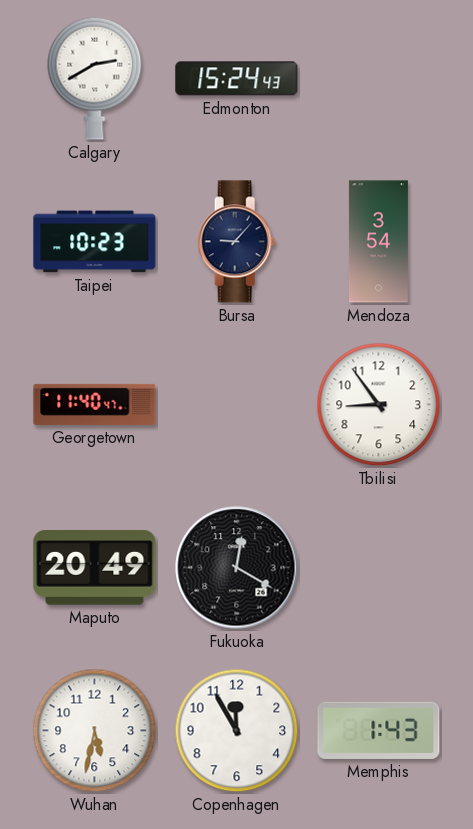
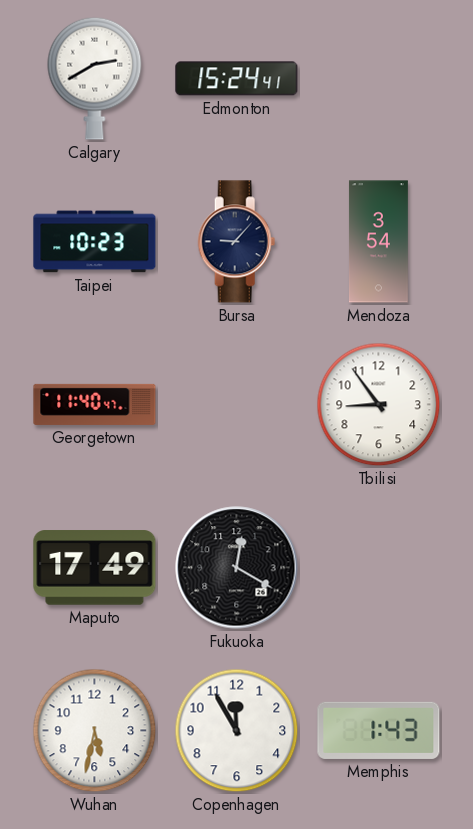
Edmonton: 15:24:43 -> 15:24:41
Maputo: 20:49 -> 17:49
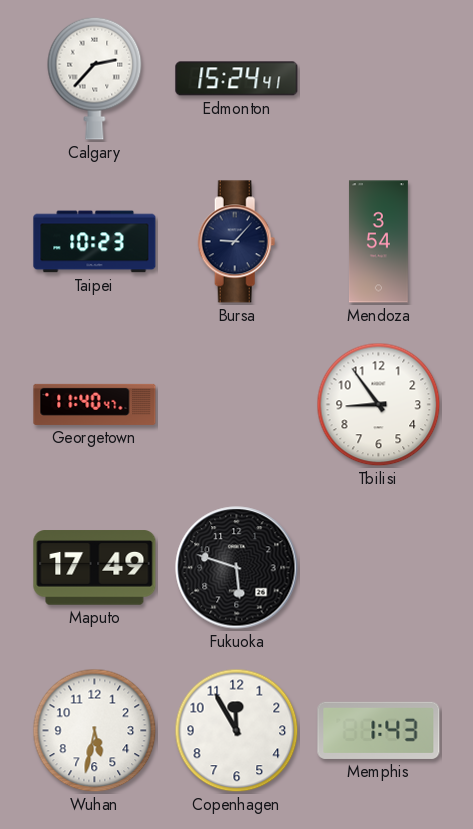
Calgary: 2:40 -> 2:37
Fukuoka: 12:20 -> 5:48
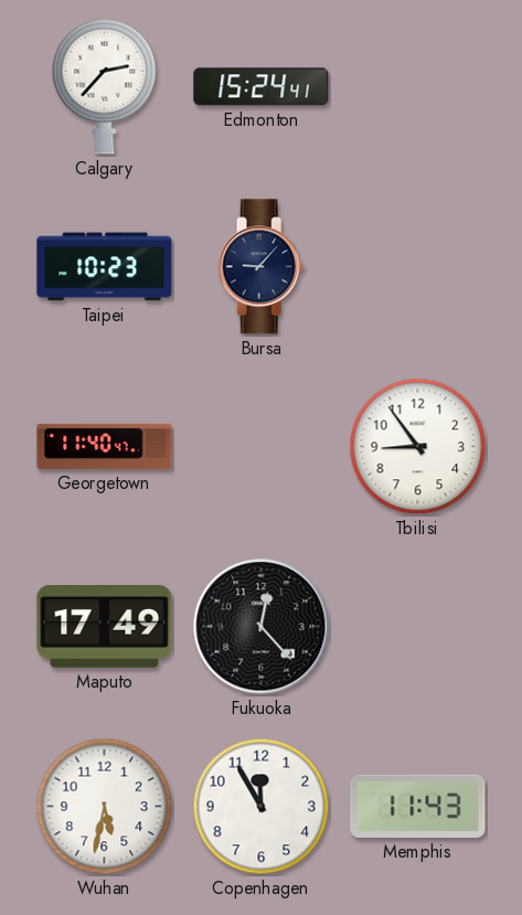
Mendoza: 3:54 -> none
Fukuoka: 5:48 -> 12:23
Memphis: 1:43 -> 11:43
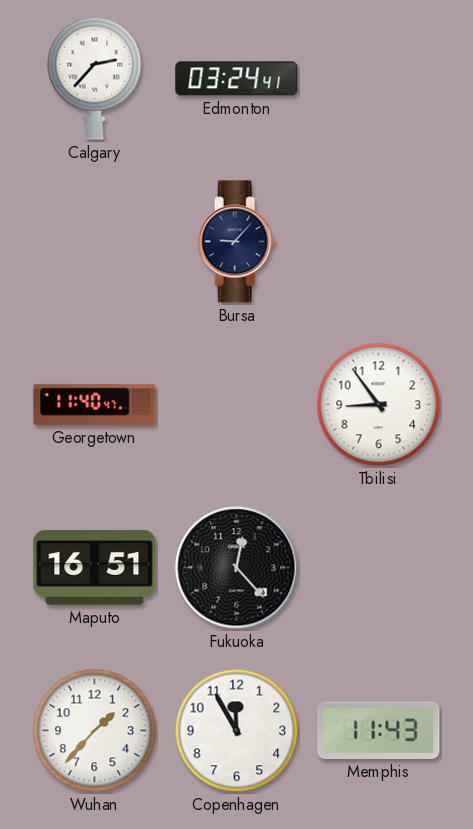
Edmonton: 15:24 -> 03:24
Taipei: 10:23 -> none
Maputo: 17:49 -> 16:51
Wuhan: 5:32 -> 1:37
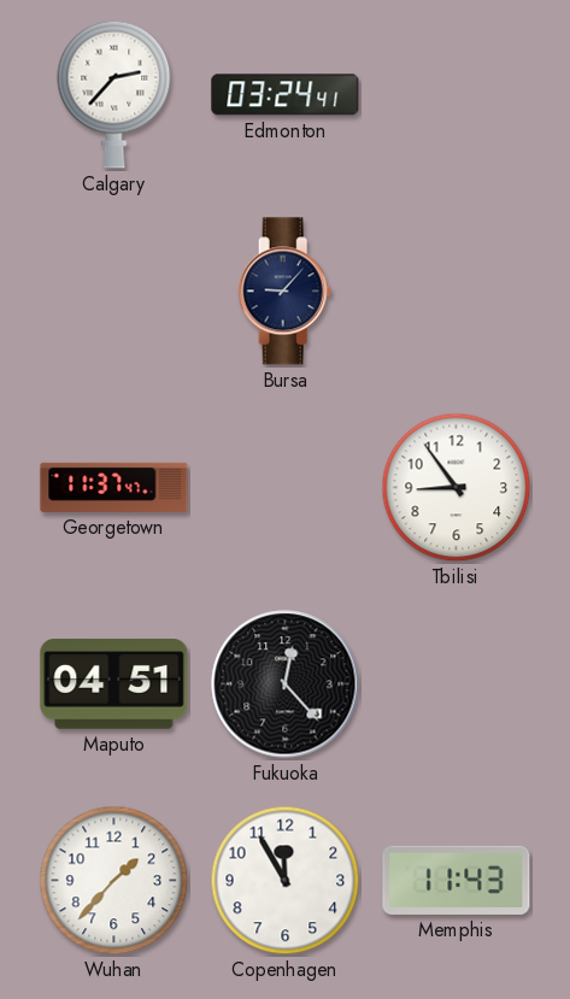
Georgetown: 11:40 -> 11:37
Maputo: 16:51 -> 04:51
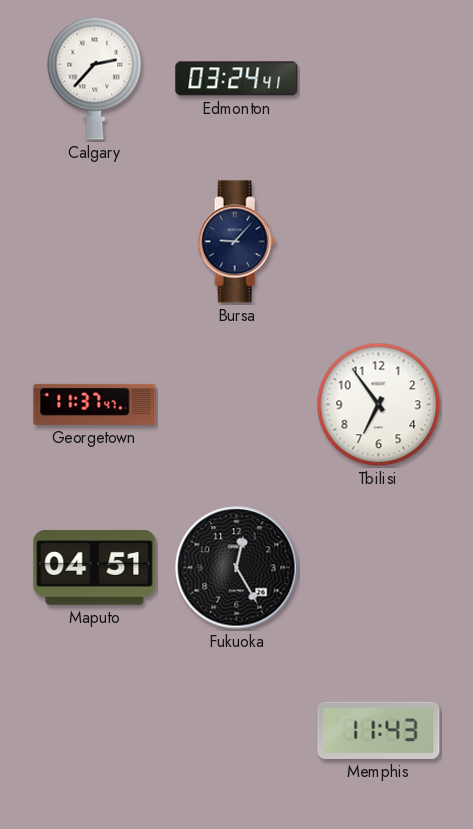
Tbilisi: 8:54 -> 6:54
Fukuoka: 12:23 -> 12:25
Wuhan: 1:37 -> none
Copenhagen: 11:55 -> none
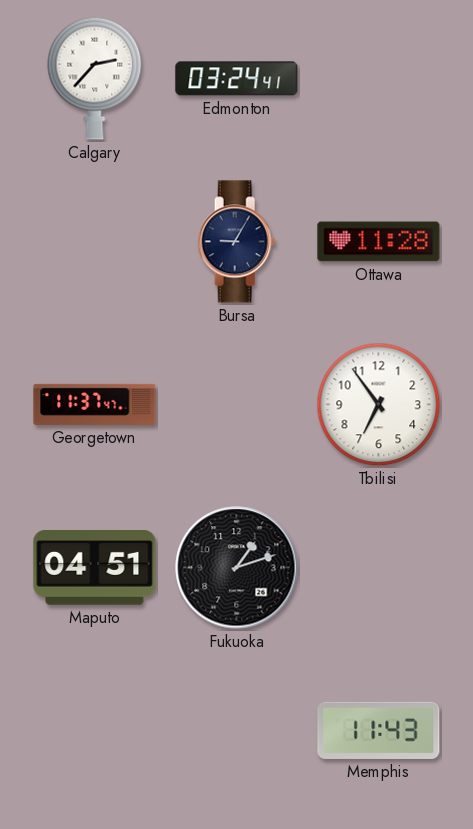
Bursa: 9:07 -> 9:05
Ottawa: none -> 11:28
Fukuoka: 12:25 -> 1:12
